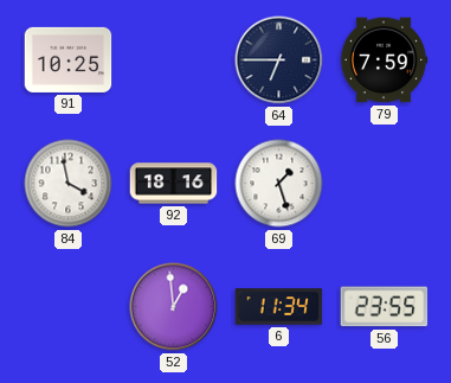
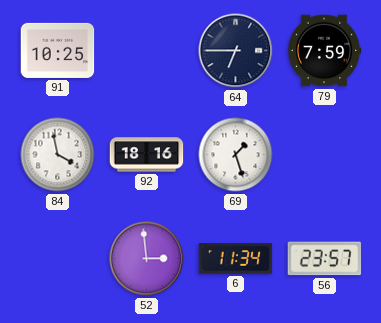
52: 12:59 -> 2:59
56: 23:55 -> 23:57
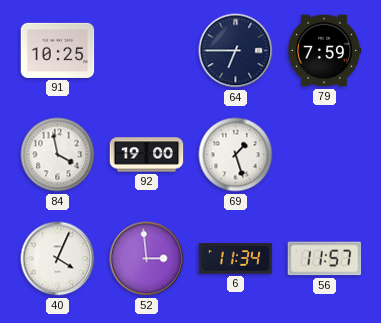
92: 18:16 -> 19:00
40: none -> 4:04
56: 23:57 -> 11:57
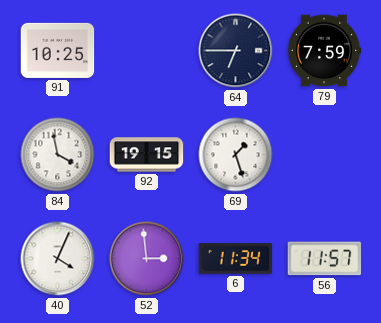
92: 19:00 -> 19:15
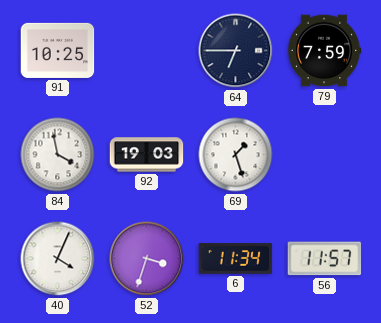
92: 19:15 -> 19:03
52: 2:59 -> 3:33
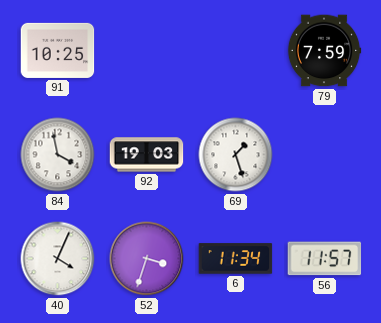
64: 6:45 -> none
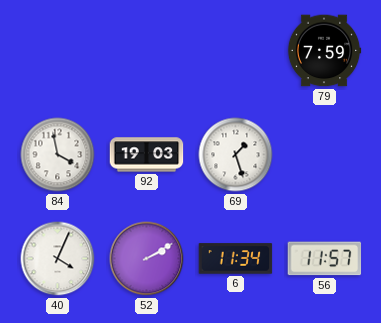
91: 10:25 -> none
52: 3:33 -> 2:10
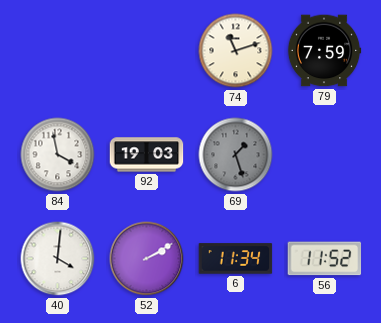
74: none -> 11:12
69 dial: white -> grey
40: 4:04 -> 4:01
56: 11:57 -> 11:52
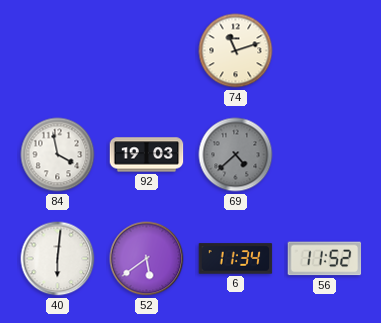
79: 7:59 -> none
69: 1:27 -> 4:38
40: 4:01 -> 6:01
52: 2:10 -> 5:39
